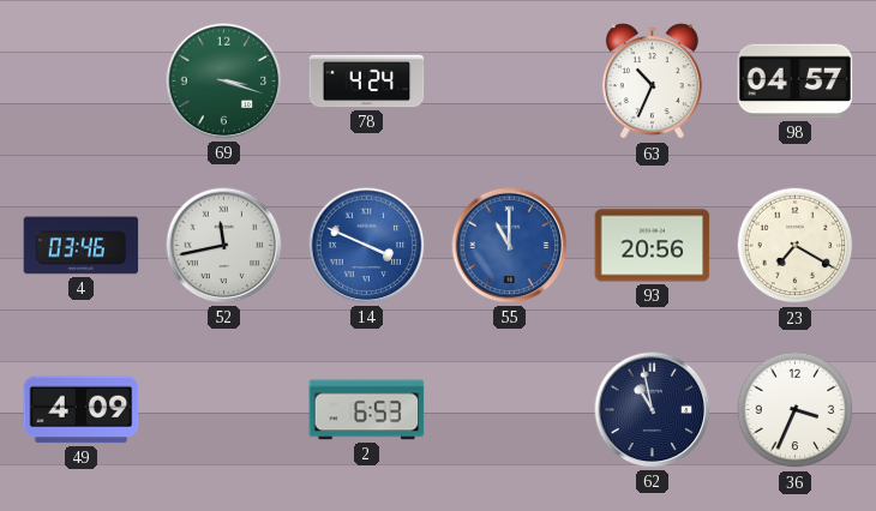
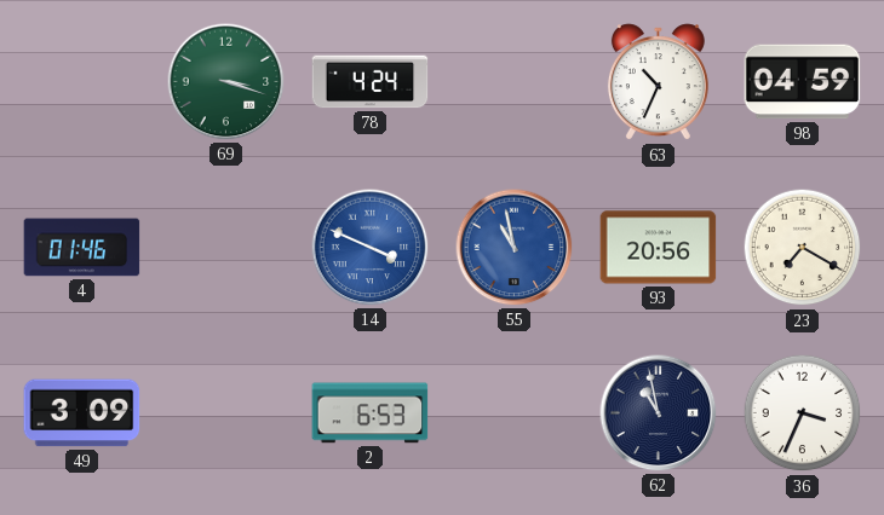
98: 04:57 -> 04:59
4: 03:46 -> 01:46
52: 11:43 -> none
55: 11:00 -> 10:58
49: 4:09 -> 3:09
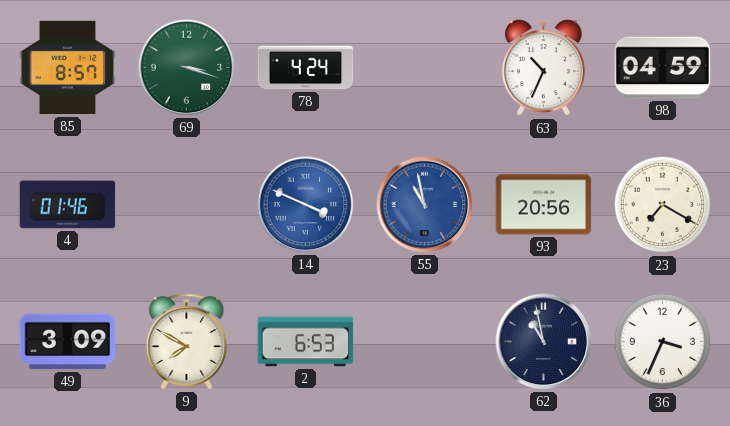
85: none -> 8:57
9: none -> 7:50
